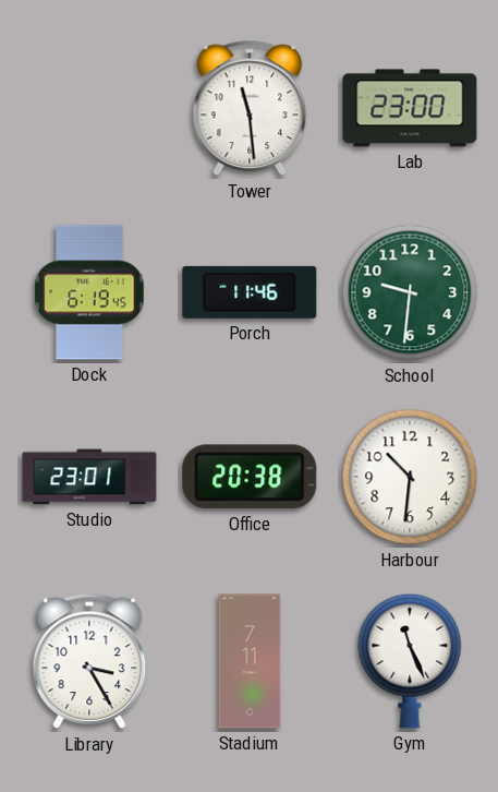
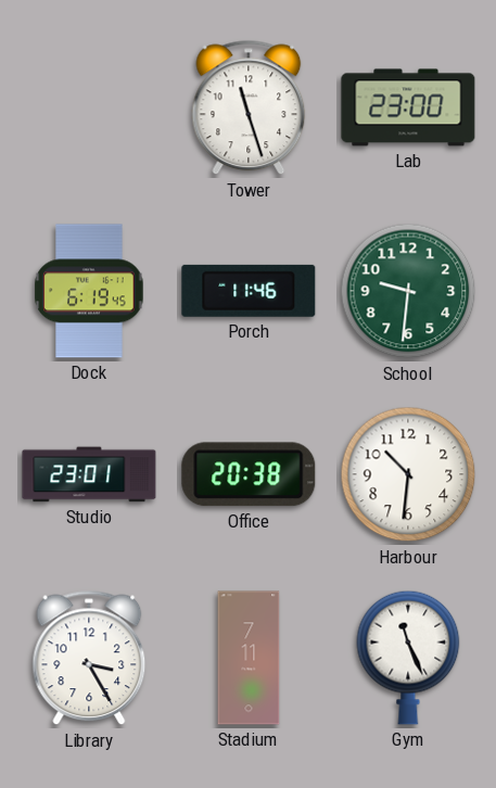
Tower: 11:29 -> 11:27
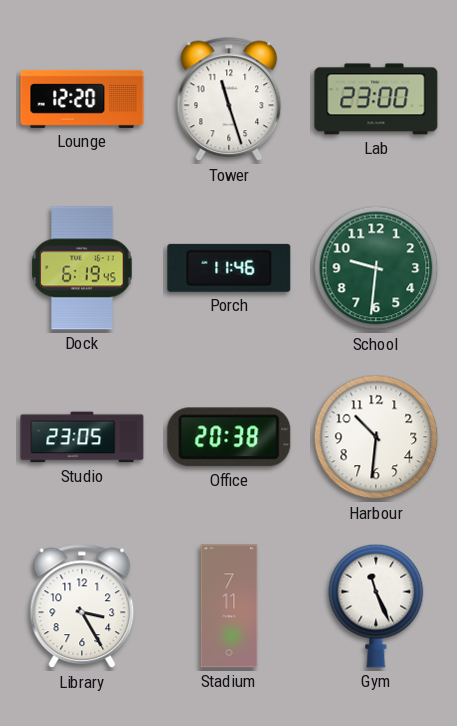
Lounge: none -> 12:20
Studio: 23:01 -> 23:05
